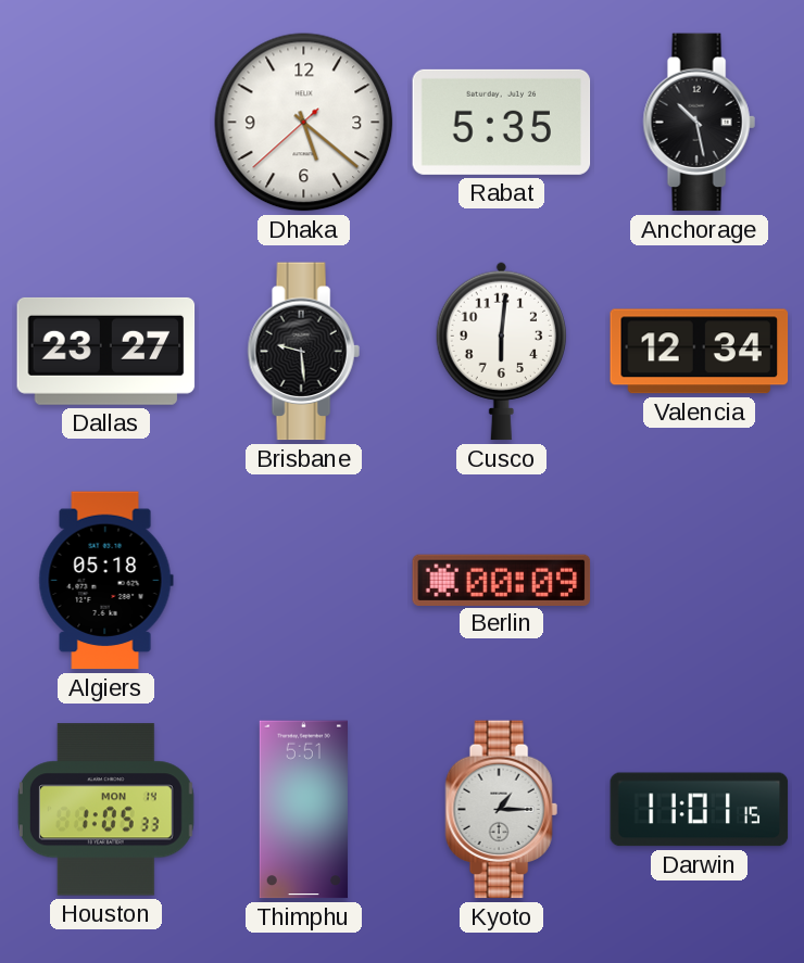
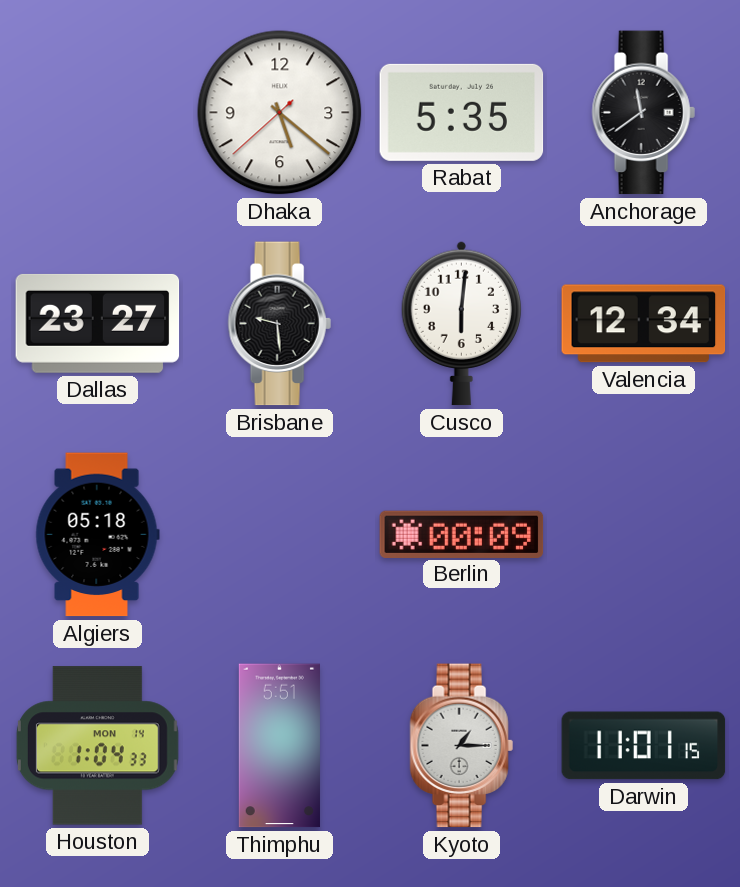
Anchorage: 10:28 -> 11:39
Houston: 1:05 -> 1:04
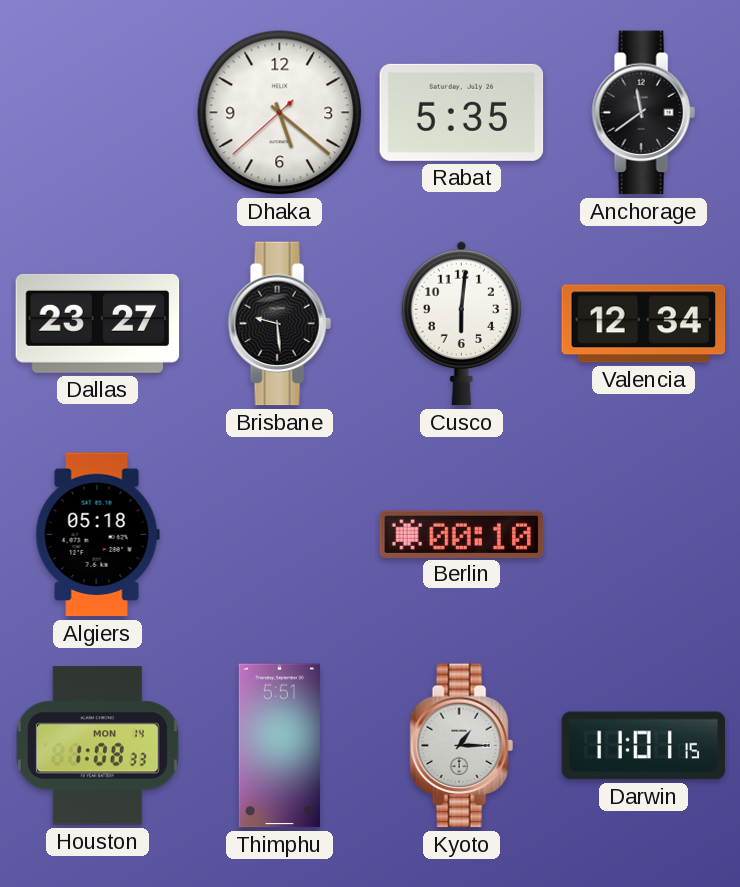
Berlin: 00:09 -> 00:10
Houston: 1:04 -> 1:08
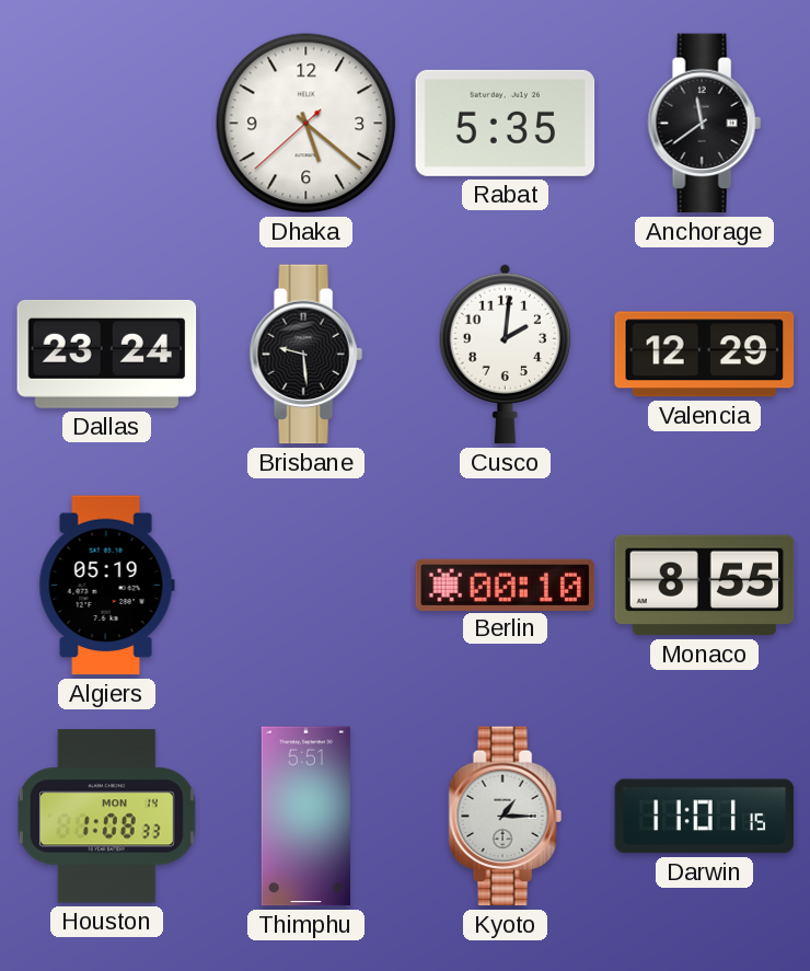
Dallas: 23:27 -> 23:24
Cusco: 6:01 -> 2:01
Valencia: 12:34 -> 12:29
Algiers: 05:18 -> 05:19
Monaco: none -> 8:55
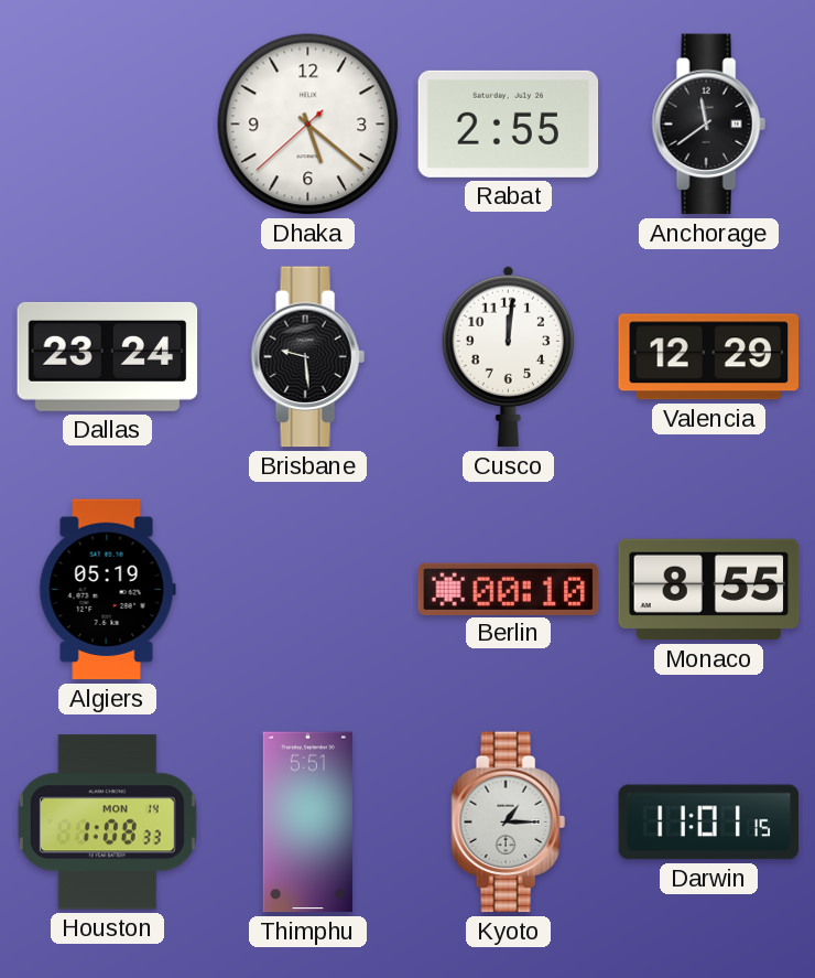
Rabat: 5:35 -> 2:55
Cusco: 2:01 -> 12:01
